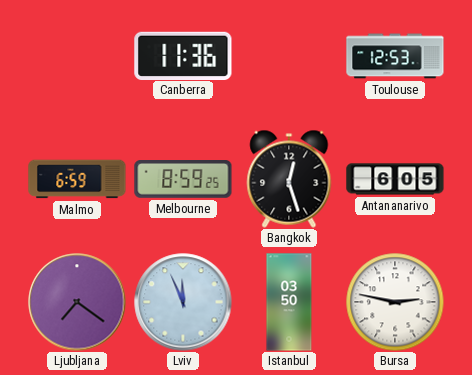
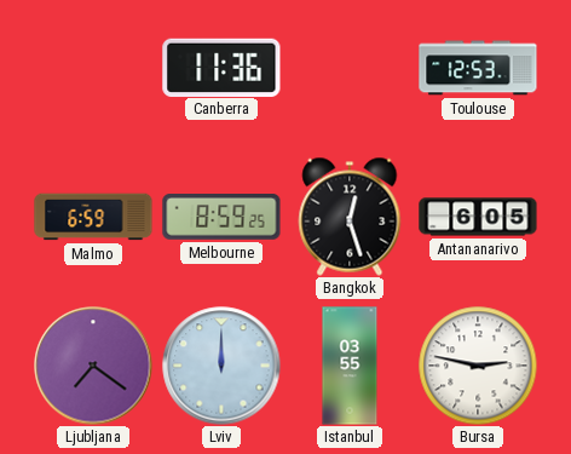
Lviv: 11:56 -> 12:00
Istanbul: 03:50 -> 03:55
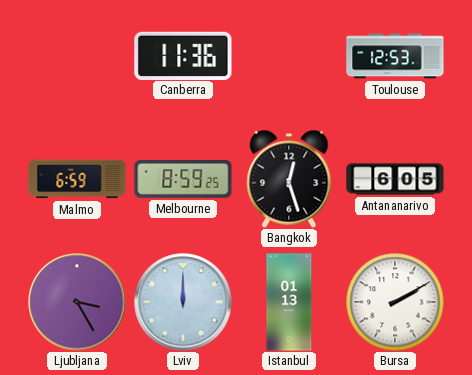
Ljubljana: 7:21 -> 3:25
Istanbul: 03:55 -> 01:13
Bursa: 2:47 -> 2:10
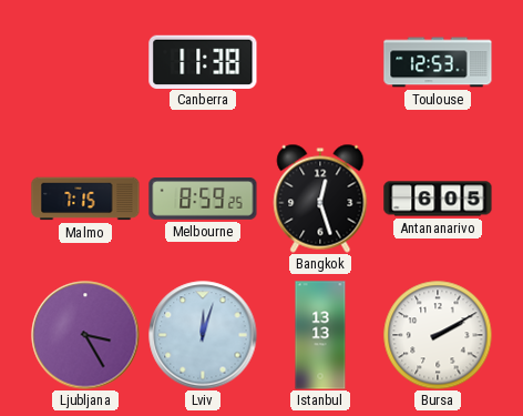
Canberra: 11:36 -> 11:38
Malmo: 6:59 -> 7:15
Lviv: 12:00 -> 12:03
Istanbul: 01:13 -> 13:13
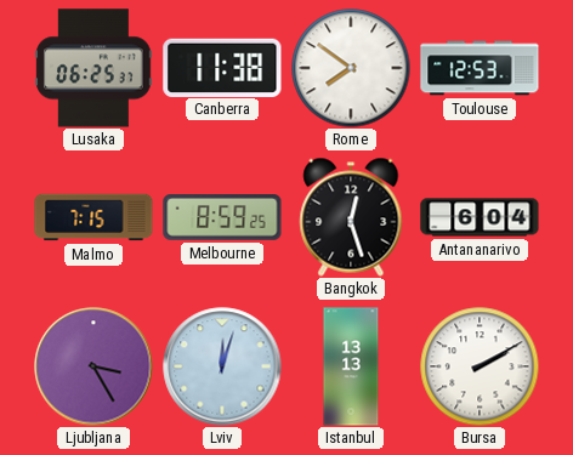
Lusaka: none -> 06:25
Rome: none -> 7:51
Antananarivo: 6:05 -> 6:04
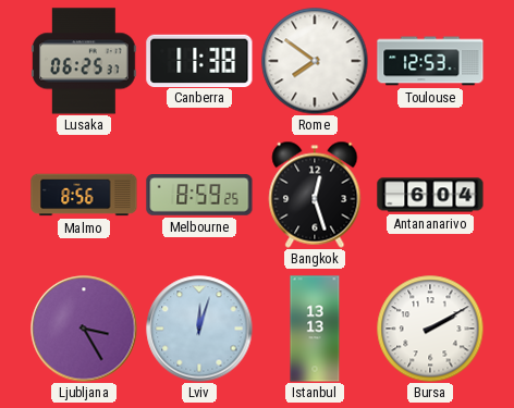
Malmo: 7:15 -> 8:56
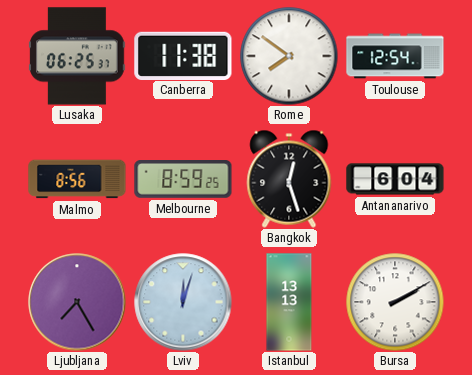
Toulouse: 12:53 -> 12:54
Ljubljana: 3:25 -> 7:25
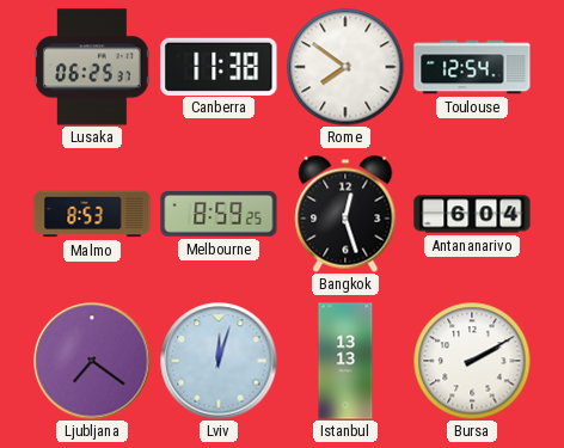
Malmo: 8:56 -> 8:53
Ljubljana: 7:25 -> 7:21
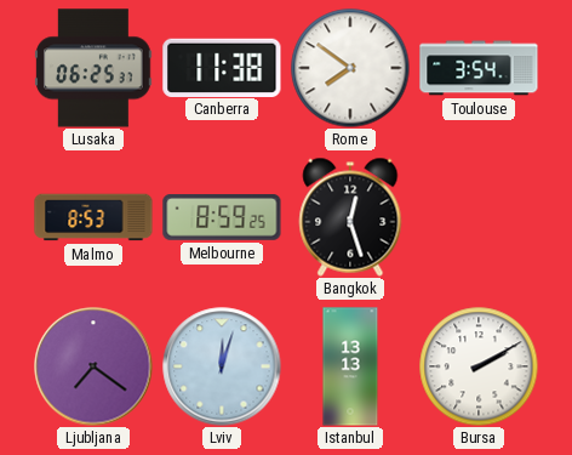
Toulouse: 12:54 -> 3:54
Antananarivo: 6:04 -> none
